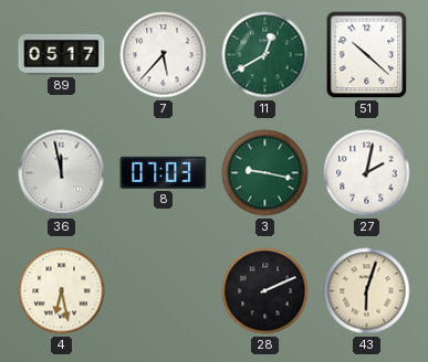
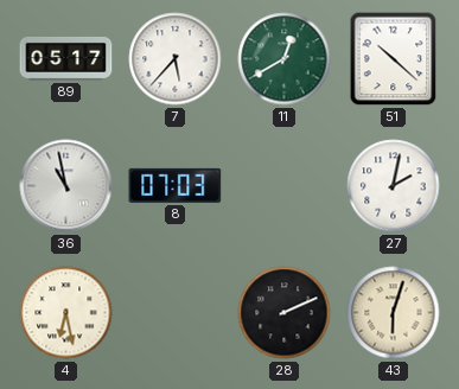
36: 11:58 -> 10:58
3: 9:17 -> none
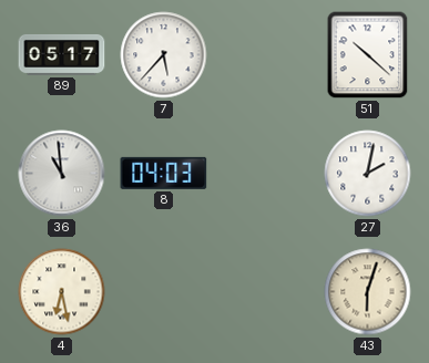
11: 12:40 -> none
36: 10:58 -> 10:59
8: 07:03 -> 04:03
28: 2:11 -> none
